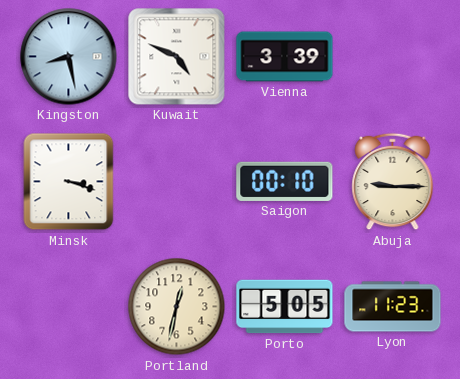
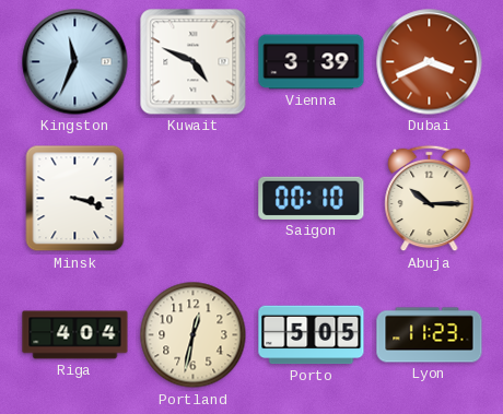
Kingston: 8:28 -> 11:34
Dubai: none -> 3:41
Abuja: 9:15 -> 10:15
Riga: none -> 4:04
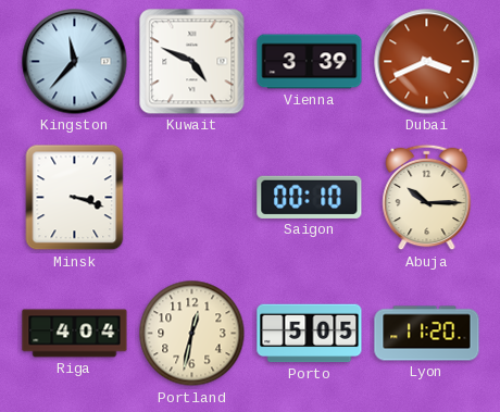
Kingston: 11:34 -> 11:37
Lyon: 11:23 -> 11:20
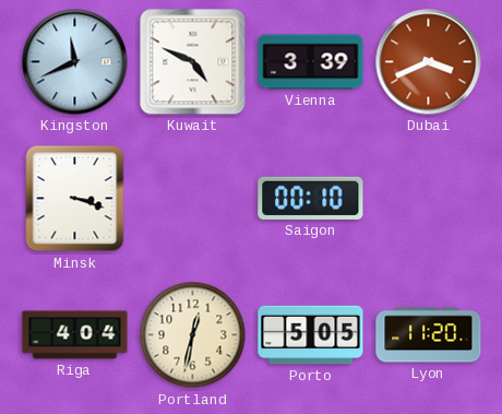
Kingston: 11:37 -> 11:41
Abuja: 10:15 -> none
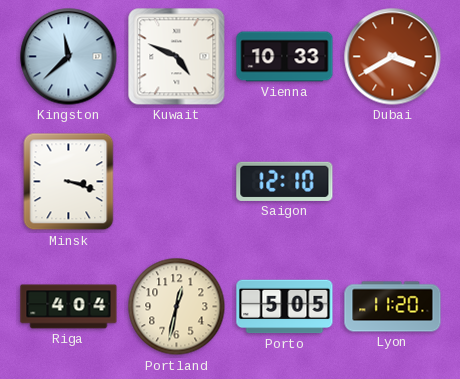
Kingston: 11:41 -> 11:38
Vienna: 3:39 -> 10:33
Dubai: 3:41 -> 3:40
Saigon: 00:10 -> 12:10
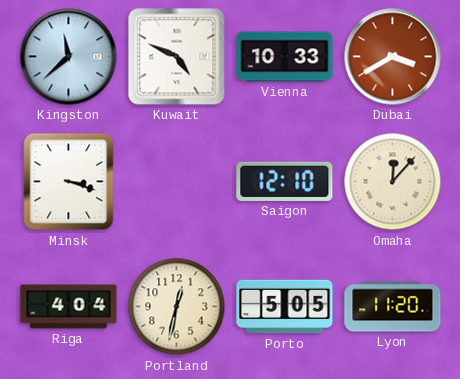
Omaha: none -> 12:07
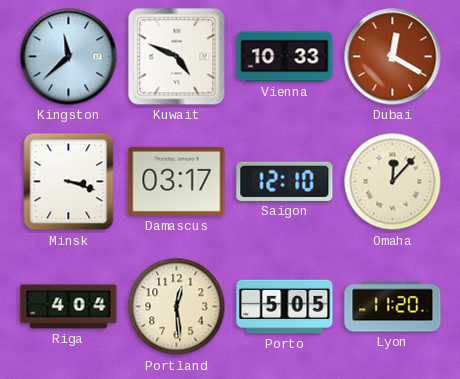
Dubai: 3:40 -> 12:20
Damascus: none -> 03:17
Portland: 12:32 -> 12:29
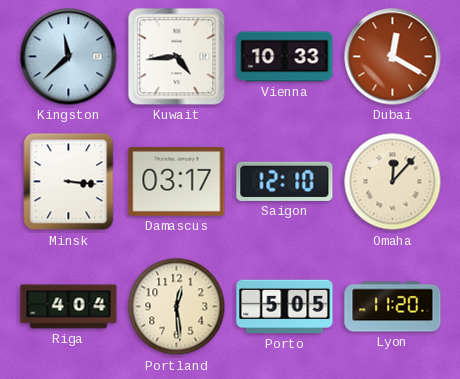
Kuwait: 4:49 -> 4:44
Minsk: 3:18 -> 3:16
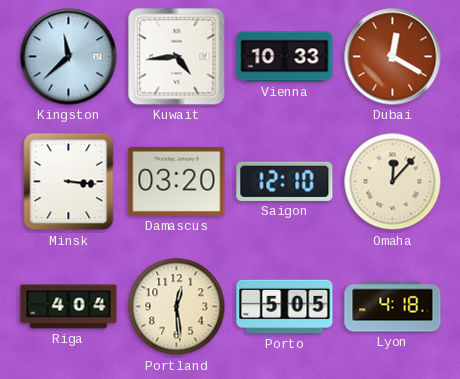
Damascus: 03:17 -> 03:20
Lyon: 11:20 -> 4:18
